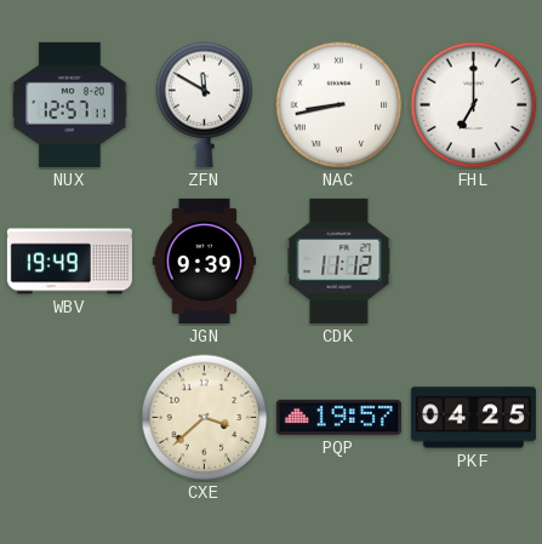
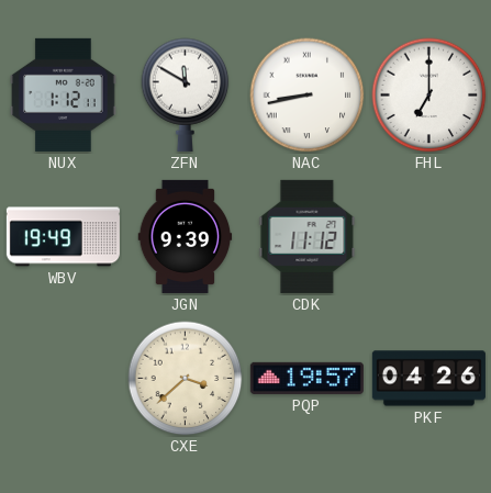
NUX: 12:57 -> 1:12
PKF: 04:25 -> 04:26
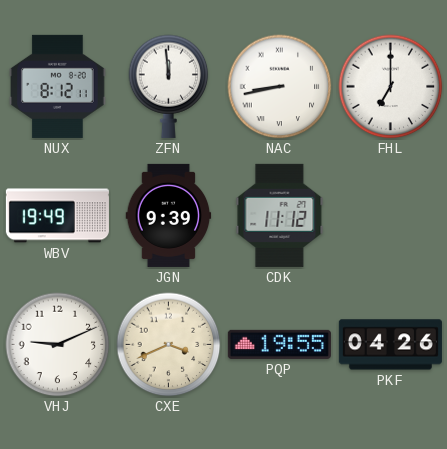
NUX: 1:12 -> 8:12
ZFN: 11:50 -> 11:59
VHJ: none -> 9:11
CXE: 3:38 -> 3:41
PQP: 19:57 -> 19:55
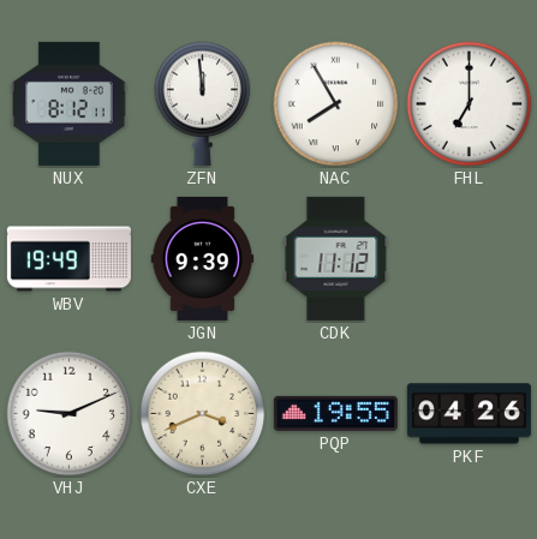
NAC: 8:43 -> 7:55
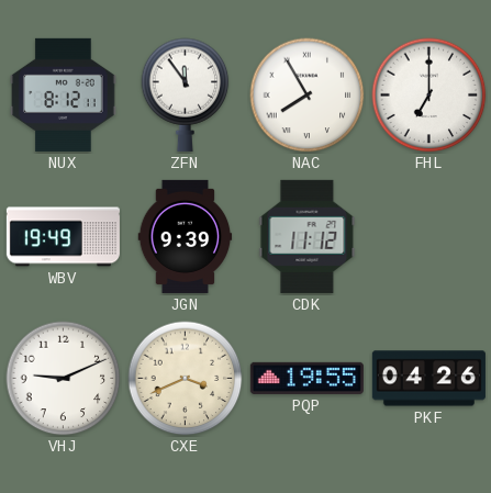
ZFN: 11:59 -> 11:54
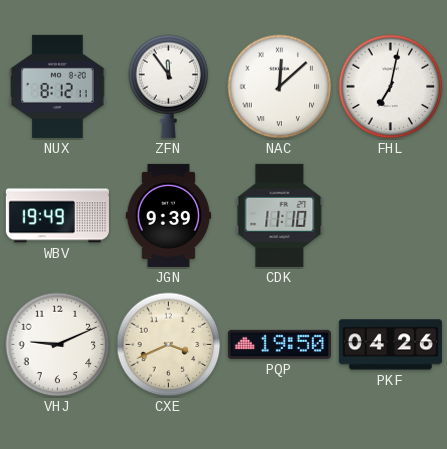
NAC: 7:55 -> 12:08
FHL: 7:00 -> 7:02
CDK: 11:12 -> 11:10
PQP: 19:55 -> 19:50
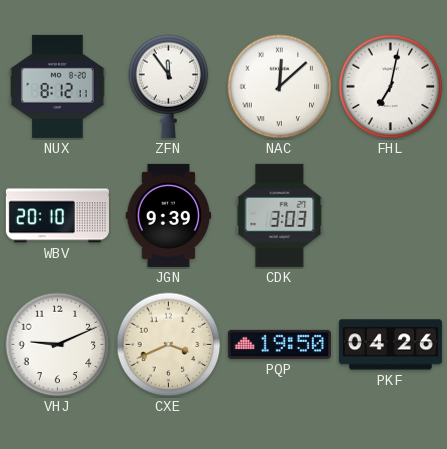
WBV: 19:49 -> 20:10
CDK: 11:10 -> 3:03
